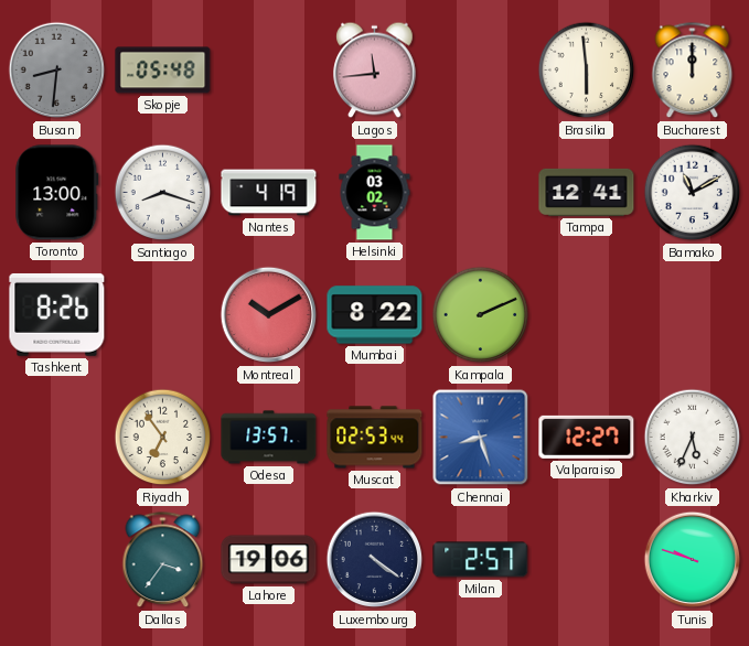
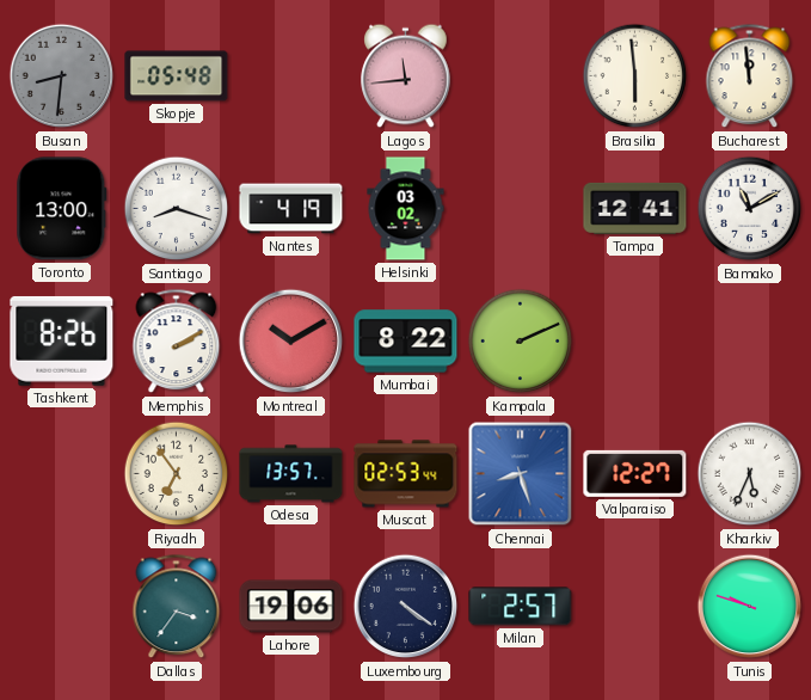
Bucharest: 12:00 -> 11:59
Memphis: none -> 2:10
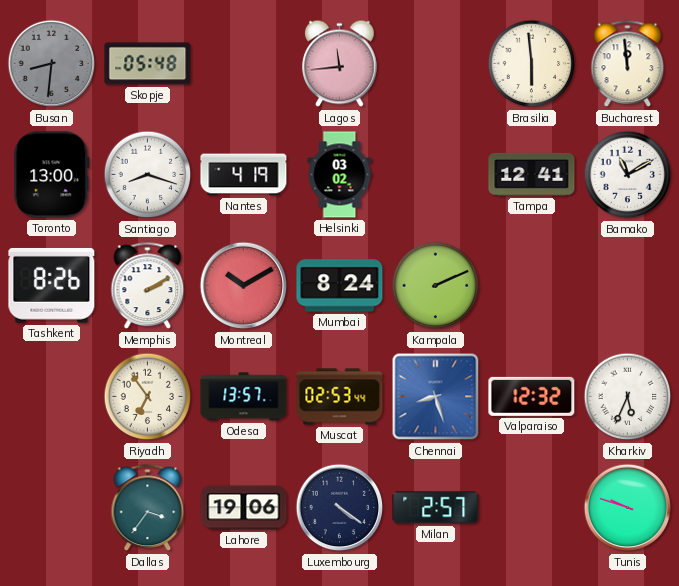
Mumbai: 8:22 -> 8:24
Valparaiso: 12:27 -> 12:32
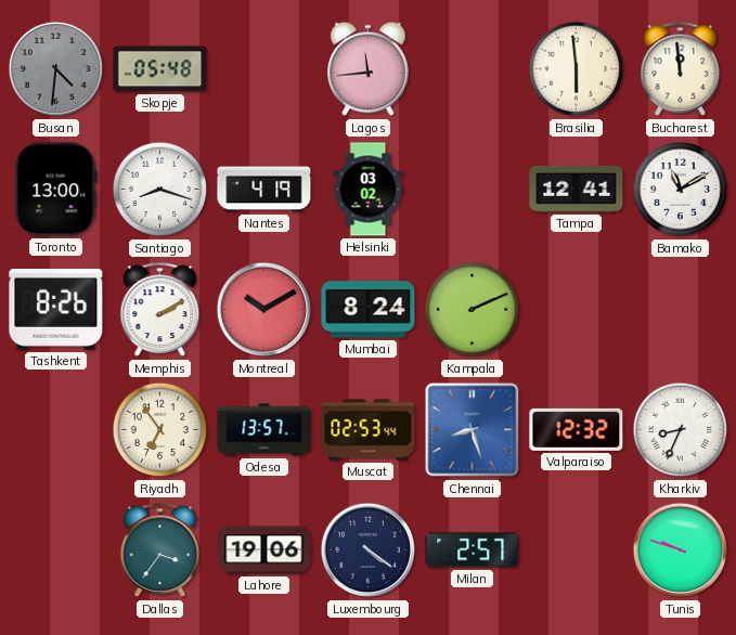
Busan: 8:31 -> 4:31
Kharkiv: 5:34 -> 8:34
